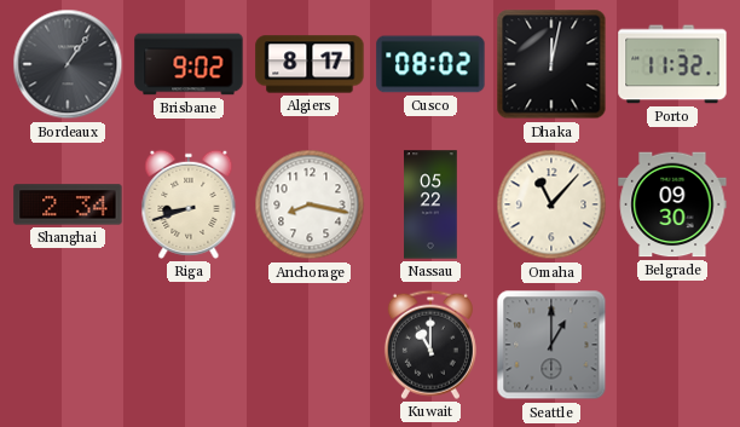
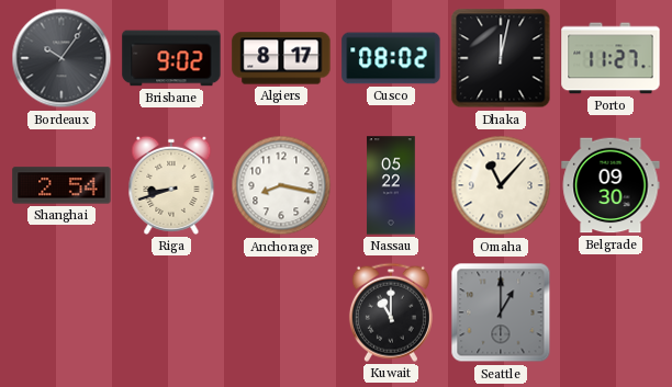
Bordeaux: 1:06 -> 10:06
Porto: 11:32 -> 11:27
Shanghai: 2:34 -> 2:54
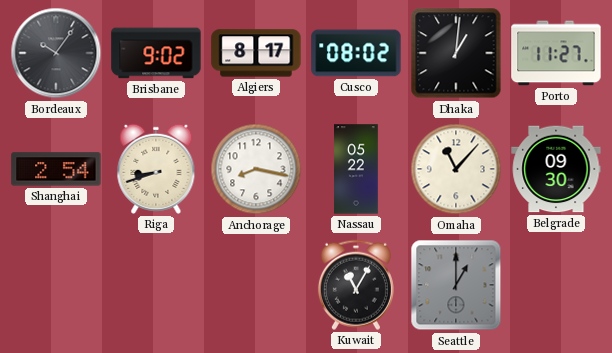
Dhaka: 12:02 -> 1:01
Kuwait: 11:00 -> 11:05
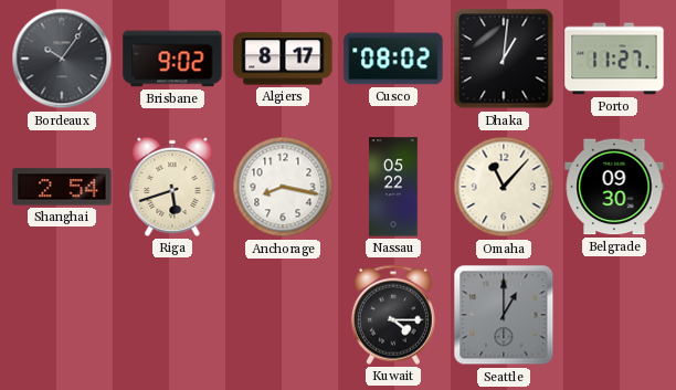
Riga: 8:42 -> 5:42
Kuwait: 11:05 -> 4:15
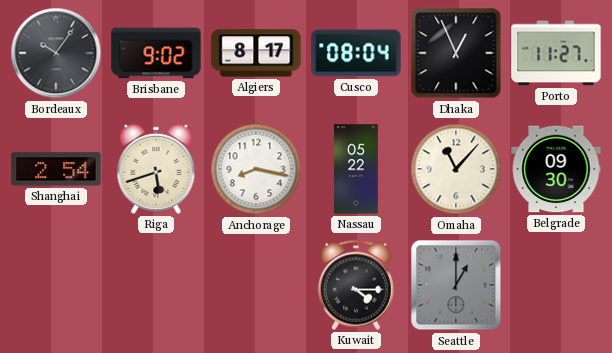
Cusco: 08:02 -> 08:04
Dhaka: 1:01 -> 12:56
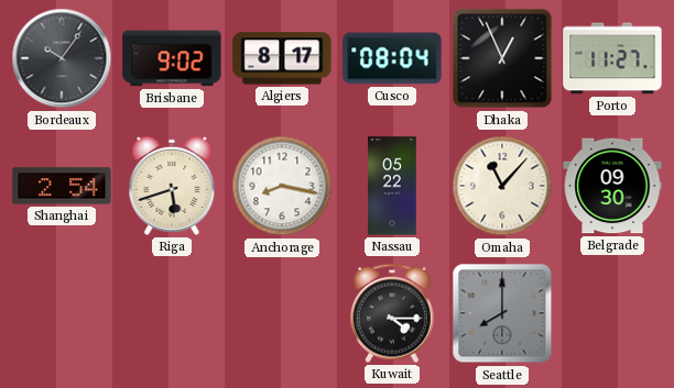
Seattle: 1:00 -> 8:00
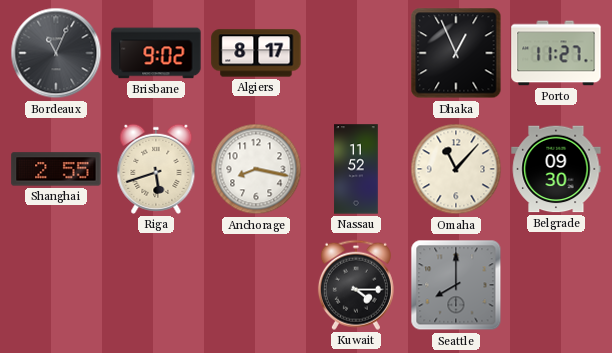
Bordeaux: 10:06 -> 11:04
Cusco: 08:04 -> none
Shanghai: 2:54 -> 2:55
Nassau: 05:22 -> 11:52
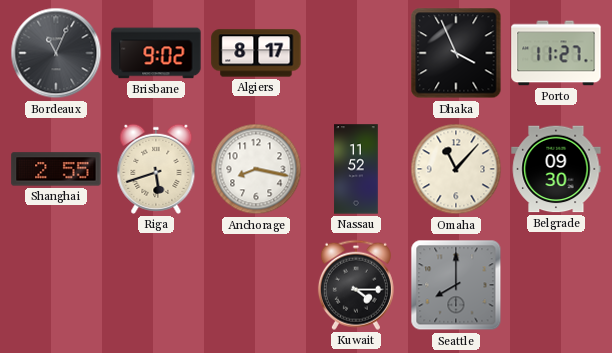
Dhaka: 12:56 -> 3:56
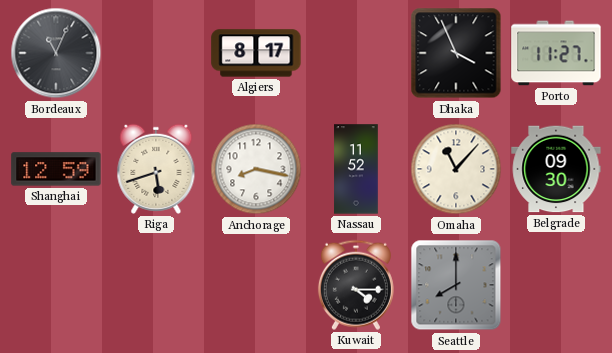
Brisbane: 9:02 -> none
Shanghai: 2:55 -> 12:59
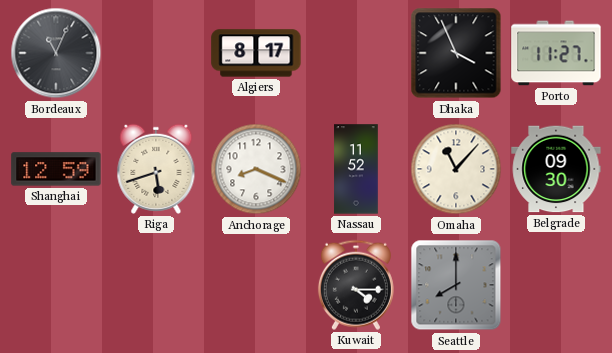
Anchorage: 8:17 -> 8:19
